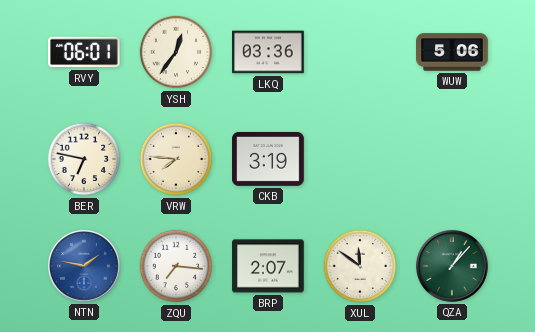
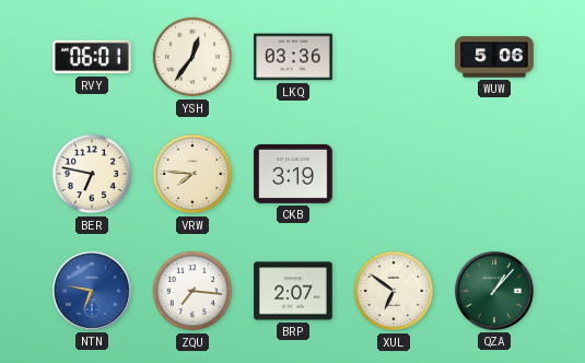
NTN: 1:47 -> 6:47
XUL: 11:51 -> 6:51
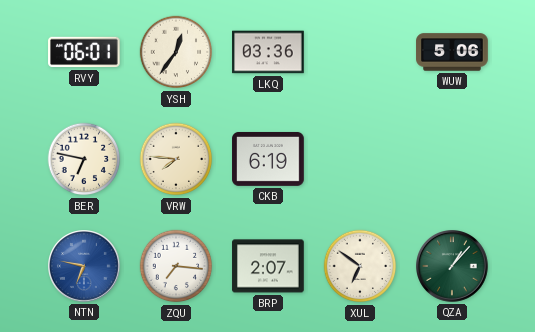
CKB: 3:19 -> 6:19
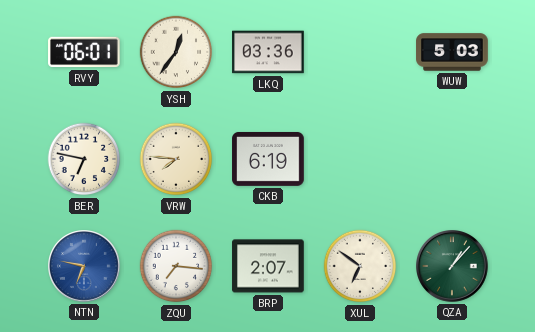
WUW: 5:06 -> 5:03
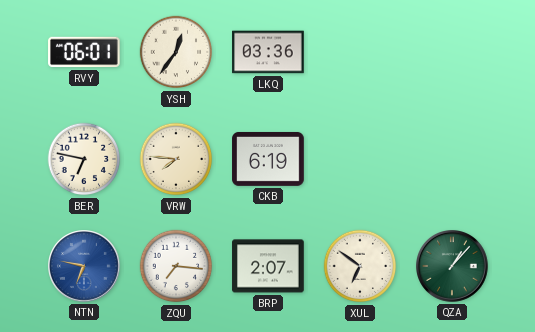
WUW: 5:03 -> none
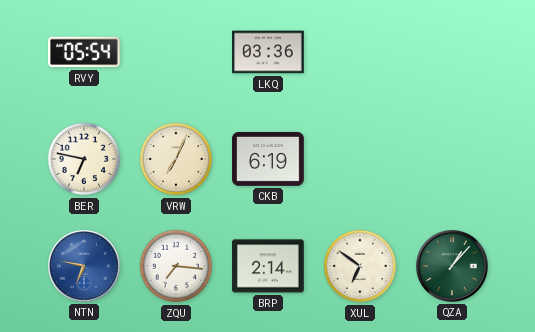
RVY: 06:01 -> 05:54
YSH: 12:36 -> none
VRW: 7:46 -> 7:04
BRP: 2:07 -> 2:14
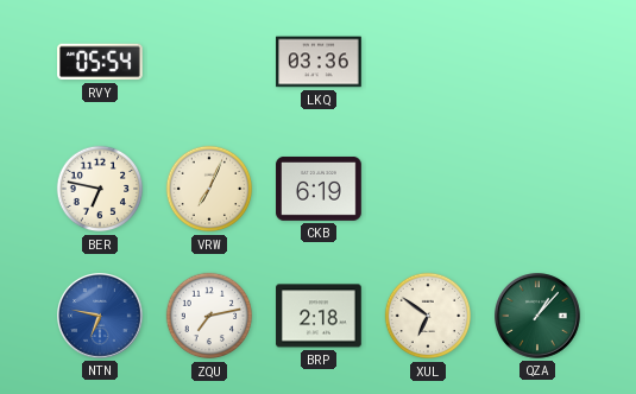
ZQU: 7:16 -> 7:13
BRP: 2:14 -> 2:18
